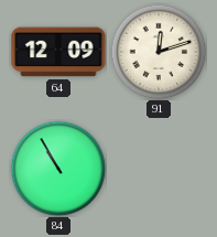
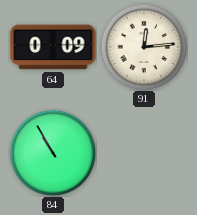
64: 12:09 -> 0:09
91: 12:12 -> 12:14
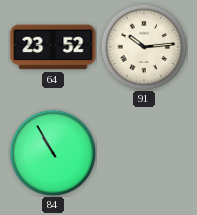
64: 0:09 -> 23:52
91: 12:14 -> 10:14
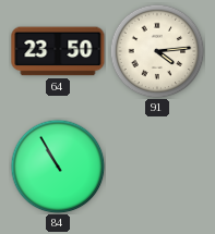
64: 23:52 -> 23:50
91: 10:14 -> 4:14
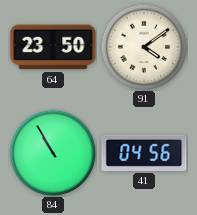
91: 4:14 -> 4:09
41: none -> 04:56
